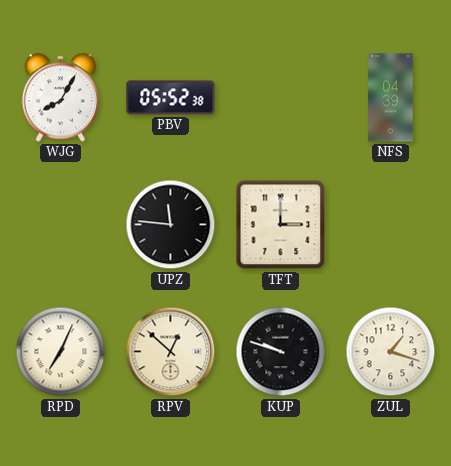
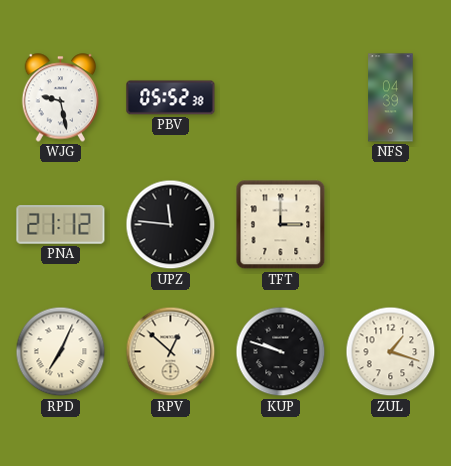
WJG: 8:05 -> 9:28
PNA: none -> 21:12
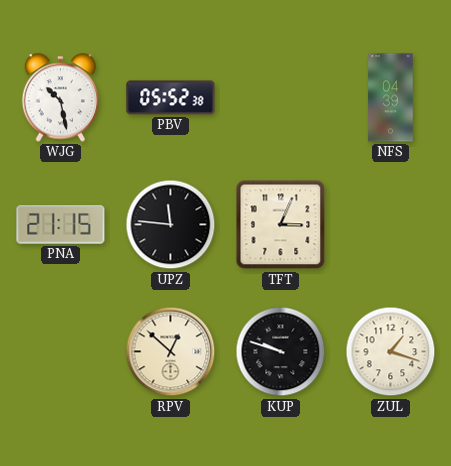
WJG: 9:28 -> 10:28
PNA: 21:12 -> 21:15
TFT: 3:00 -> 3:04
RPD: 7:04 -> none
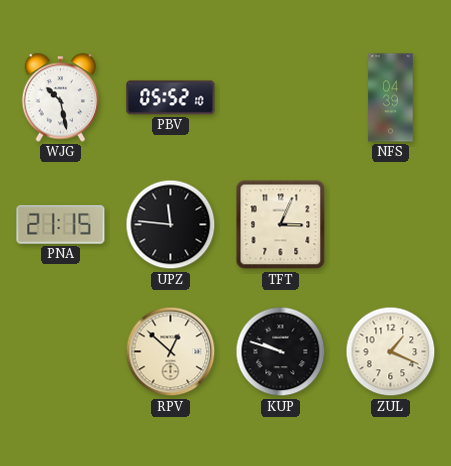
PBV: 05:52:38 -> 05:52:10
ZUL: 1:18 -> 1:19
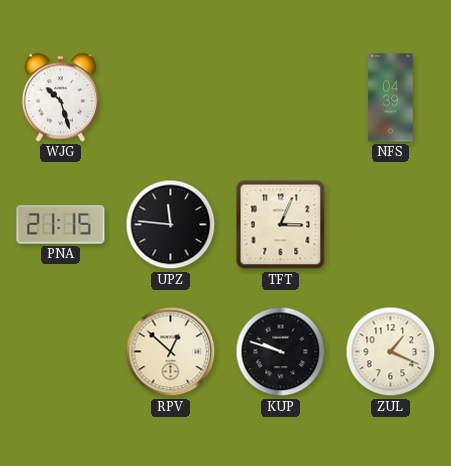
WJG: 10:28 -> 10:27
PBV: 05:52 -> none
